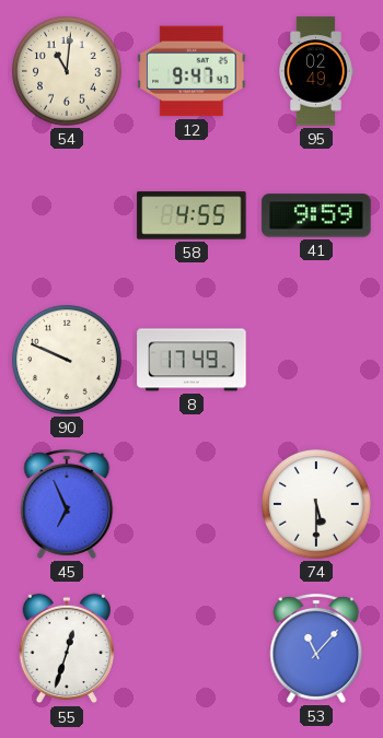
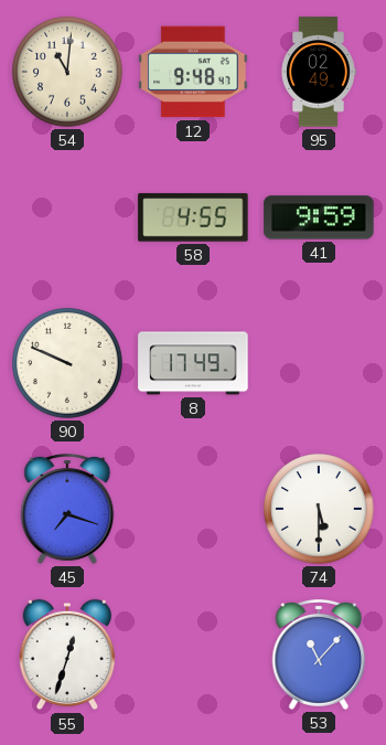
12: 9:47 -> 9:48
45: 6:56 -> 7:18
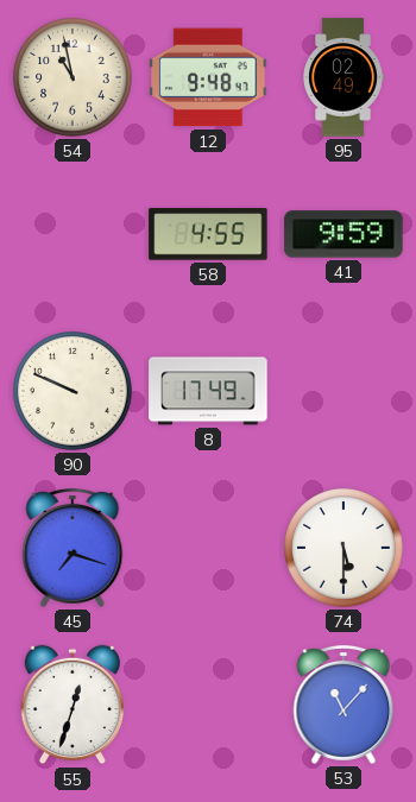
54: 11:01 -> 10:58
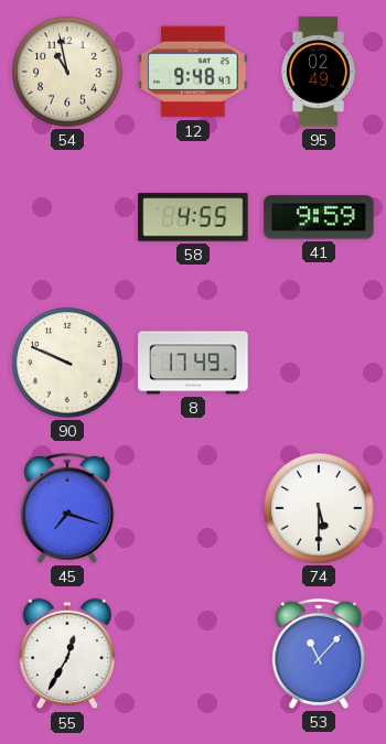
55: 12:33 -> 12:35
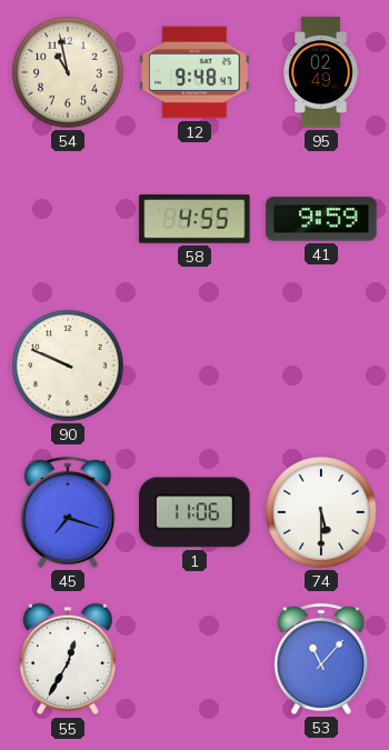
8: 17:49 -> none
1: none -> 11:06
